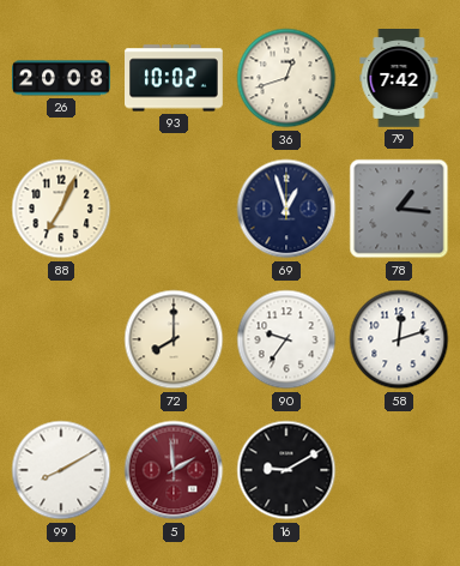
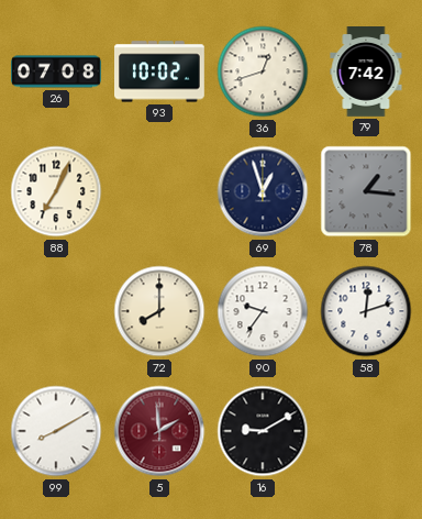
26: 20:08 -> 07:08
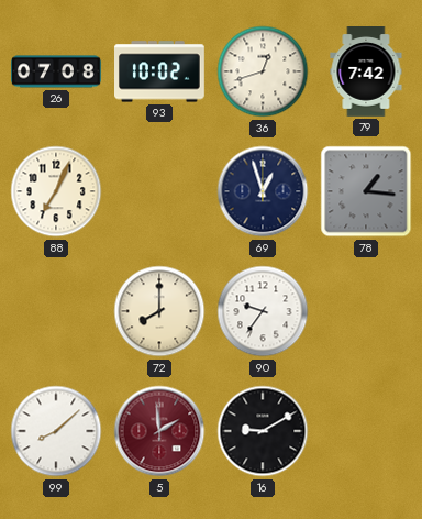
58: 12:12 -> none
99: 8:10 -> 8:08
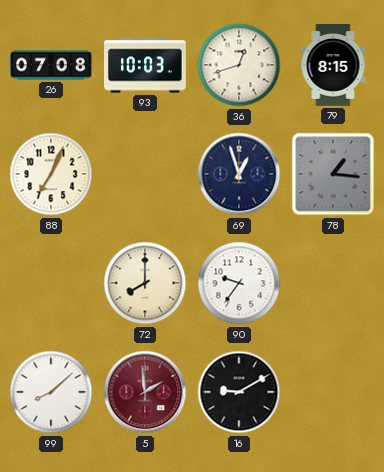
93: 10:02 -> 10:03
79: 7:42 -> 8:15
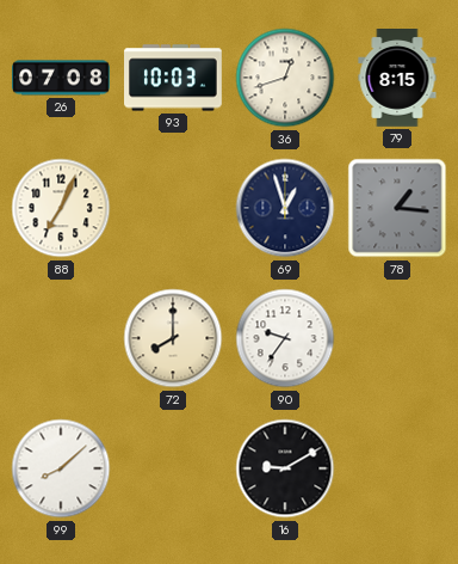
5: 1:59 -> none
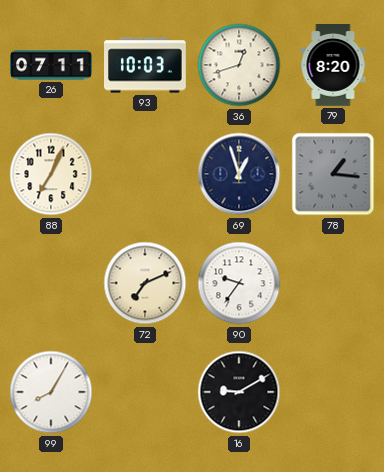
26: 07:08 -> 07:11
79: 8:15 -> 8:20
72: 8:00 -> 7:11
99: 8:08 -> 8:05
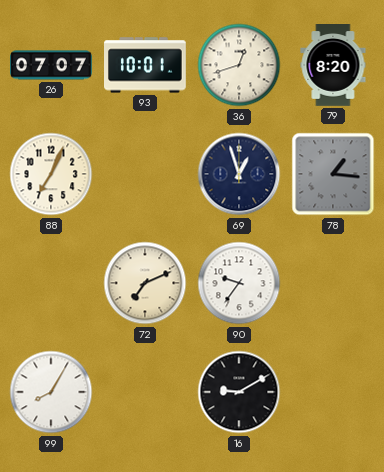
26: 07:11 -> 07:07
93: 10:03 -> 10:01
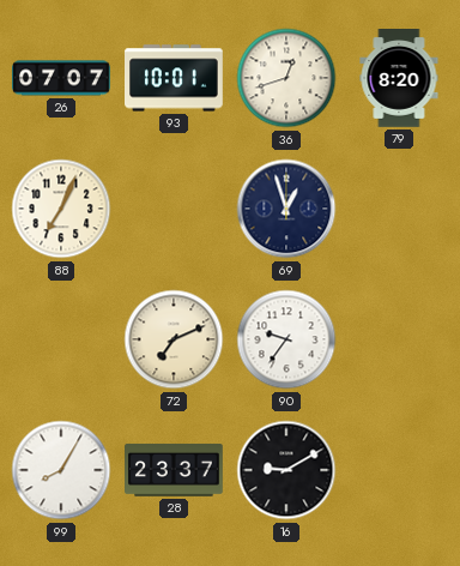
78: 1:16 -> none
28: none -> 23:37
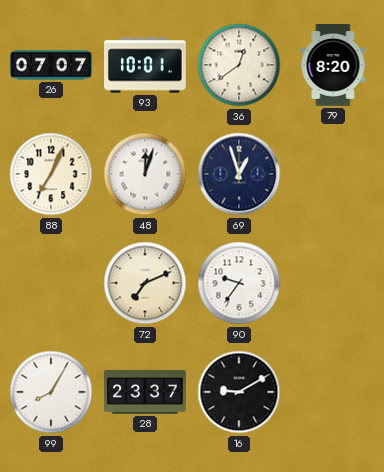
36: 12:42 -> 12:39
48: none -> 12:03
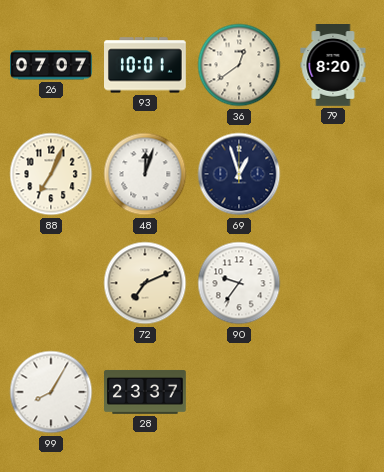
16: 9:10 -> none
